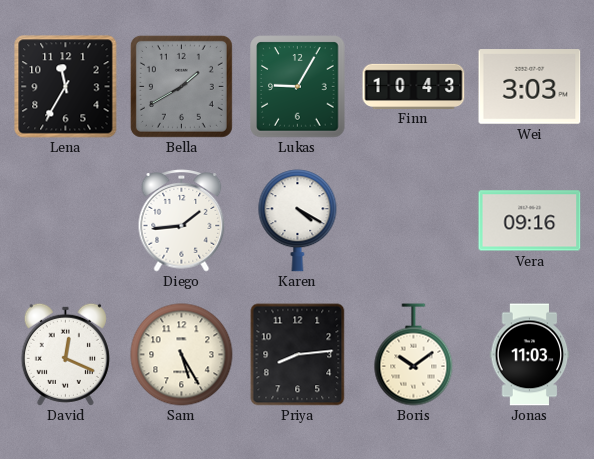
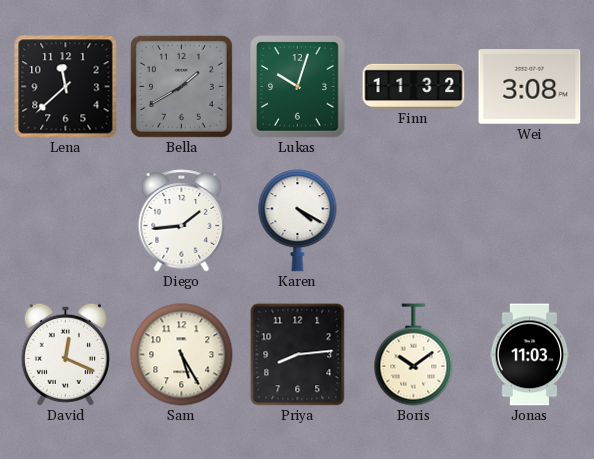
Lena: 11:35 -> 11:38
Lukas: 9:05 -> 10:03
Finn: 10:43 -> 11:32
Wei: 3:03 -> 3:08
Vera: 09:16 -> none
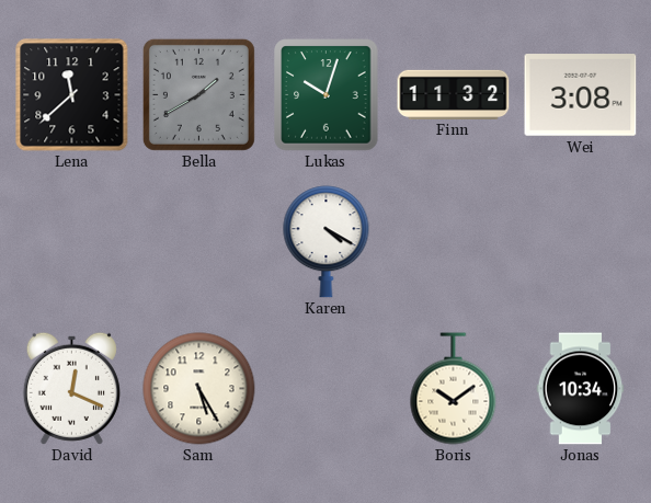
Diego: 1:44 -> none
Priya: 8:14 -> none
Jonas: 11:03 -> 10:34
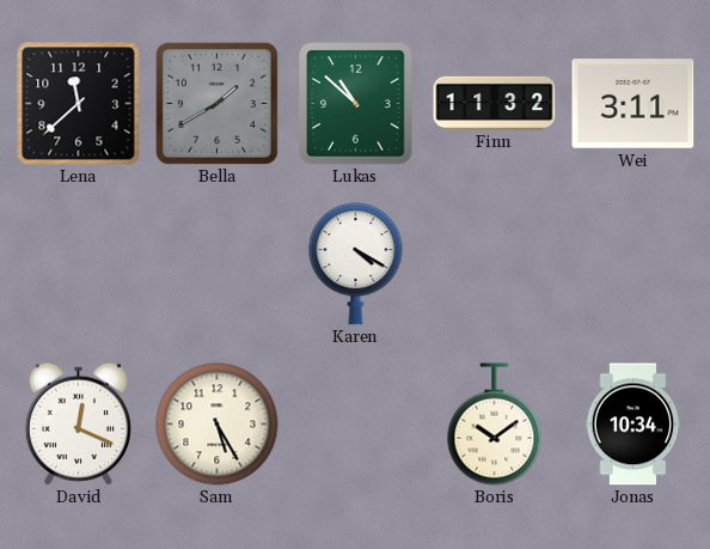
Lukas: 10:03 -> 10:52
Wei: 3:08 -> 3:11
